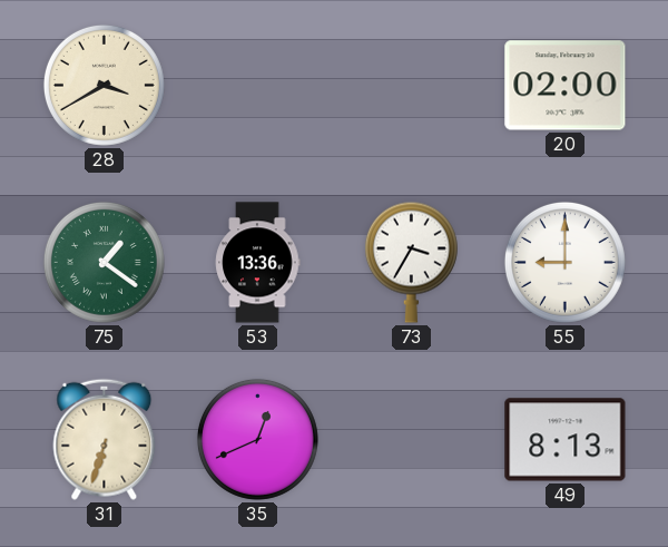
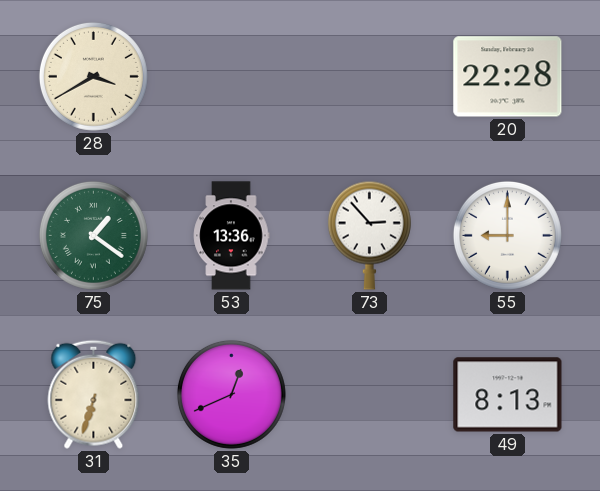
20: 02:00 -> 22:28
73: 3:35 -> 2:53
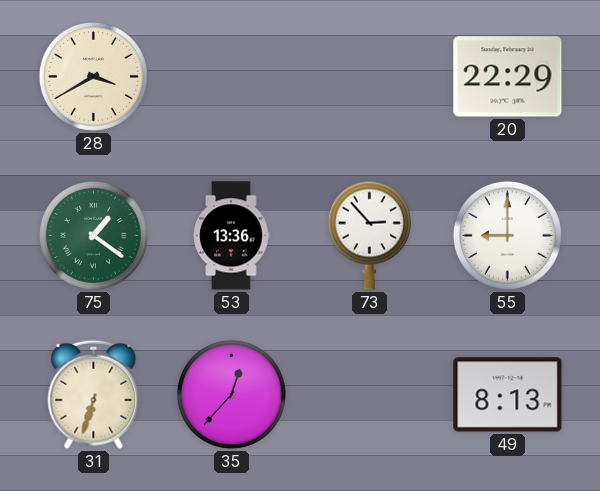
20: 22:28 -> 22:29
35: 12:41 -> 12:37
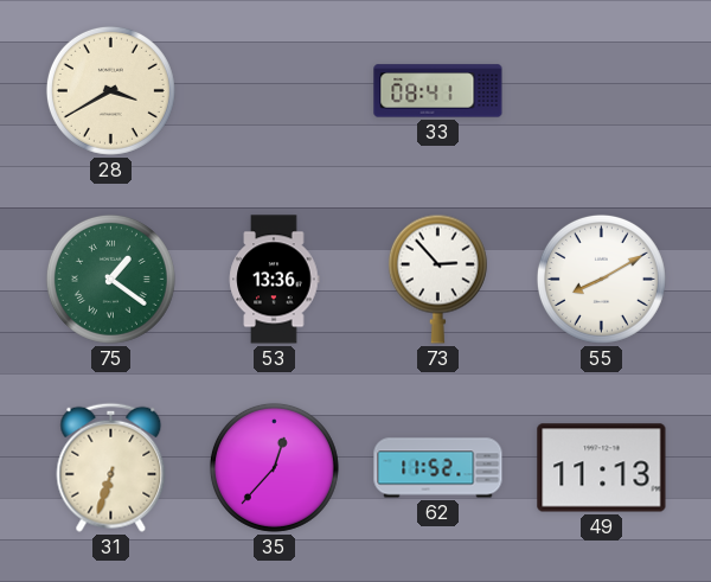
33: none -> 08:41
20: 22:29 -> none
55: 9:00 -> 8:10
62: none -> 11:52
49: 8:13 -> 11:13
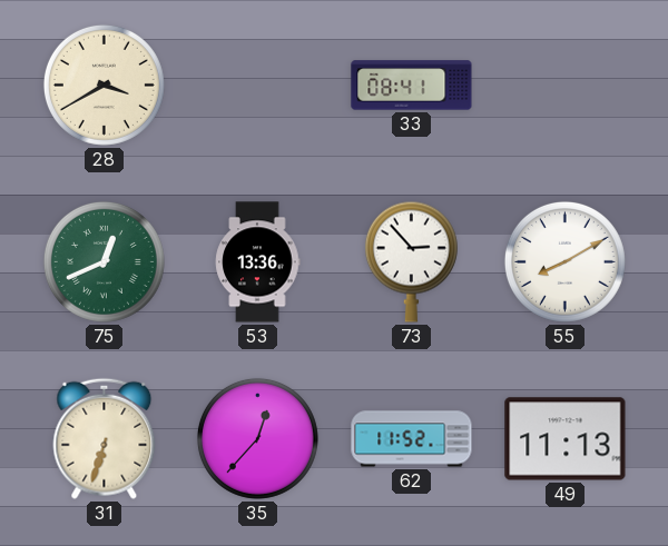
75: 1:21 -> 12:41
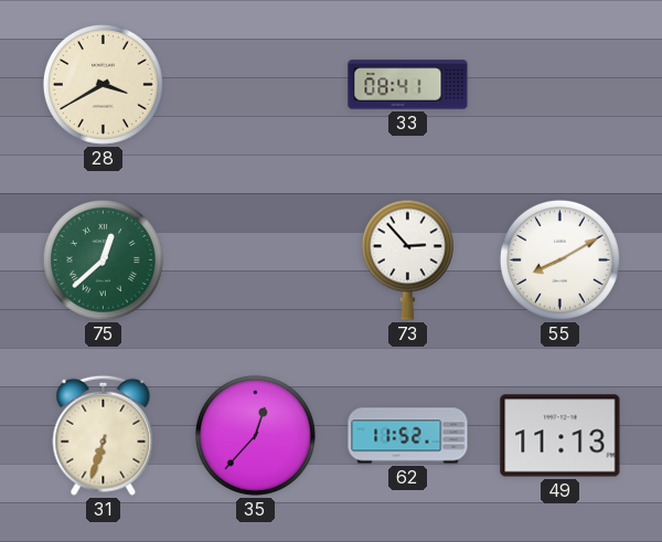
75: 12:41 -> 12:38
53: 13:36 -> none
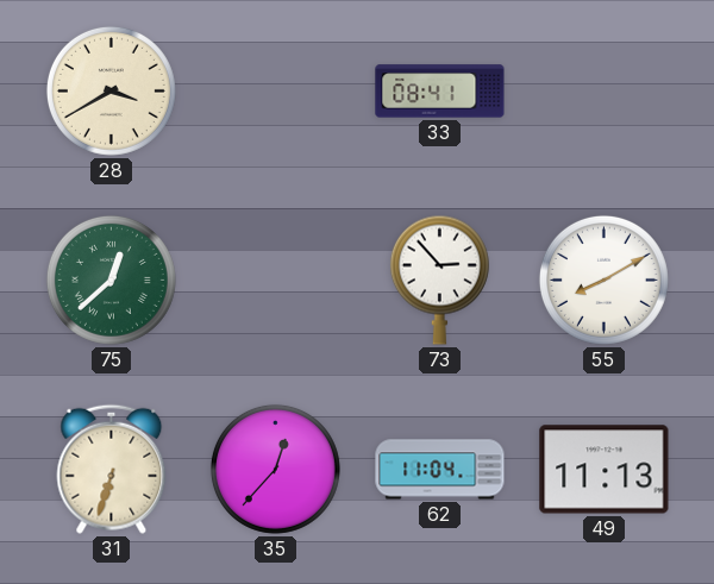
62: 11:52 -> 11:04
